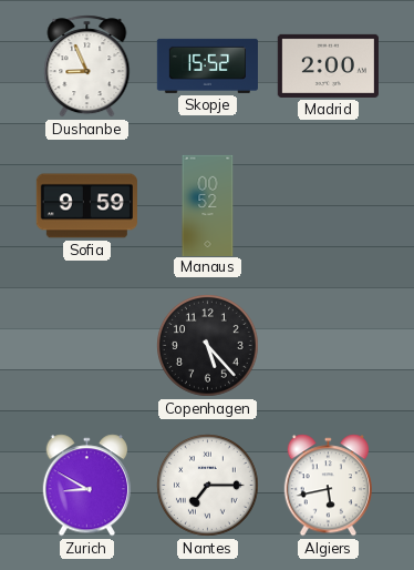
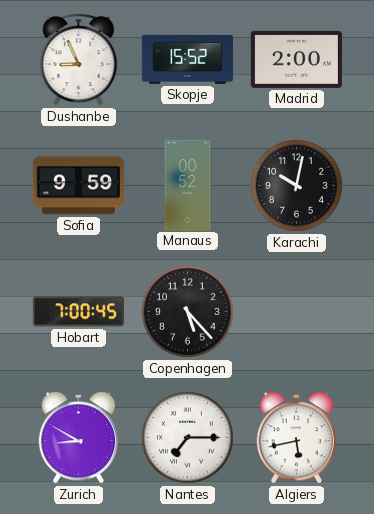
Karachi: none -> 10:02
Hobart: none -> 7:00
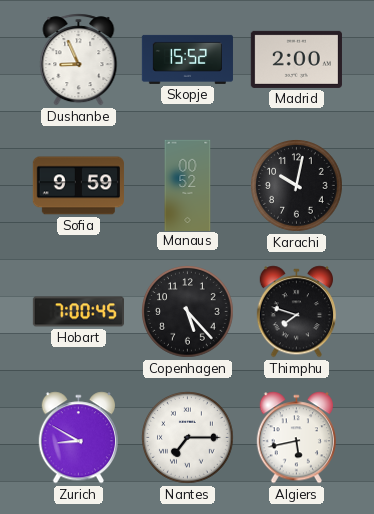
Thimphu: none -> 7:48
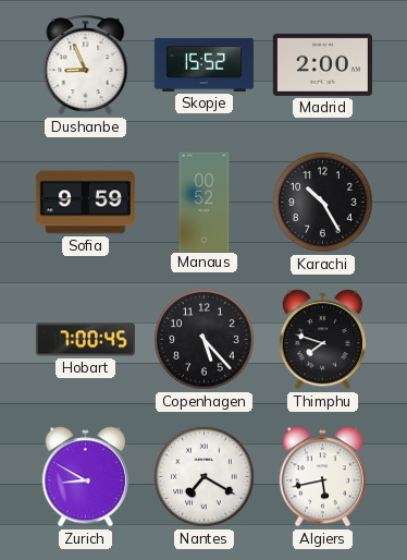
Karachi: 10:02 -> 10:25
Nantes: 7:15 -> 7:20
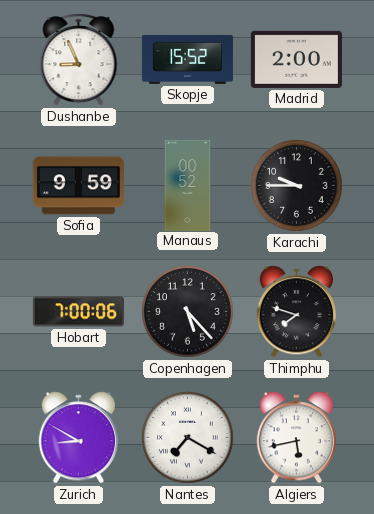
Karachi: 10:25 -> 9:45
Hobart: 7:00:45 -> 7:00:06
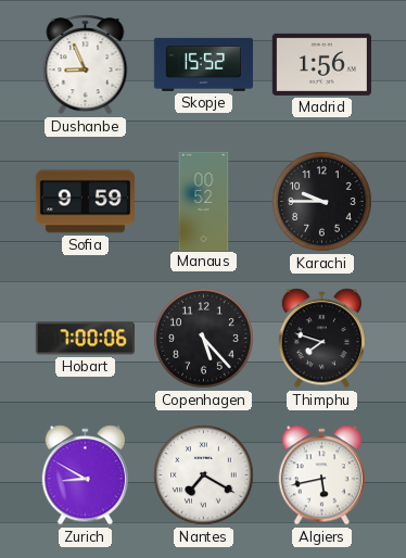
Madrid: 2:00 -> 1:56
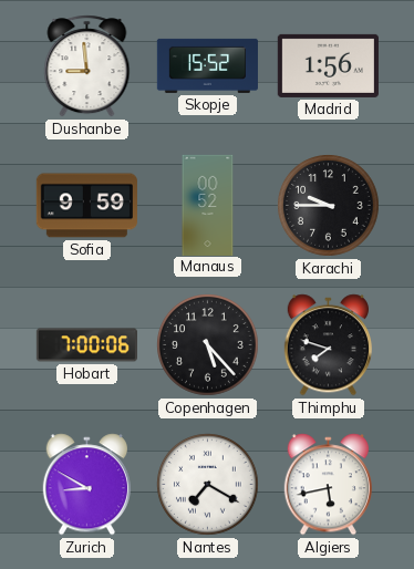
Dushanbe: 8:56 -> 8:59
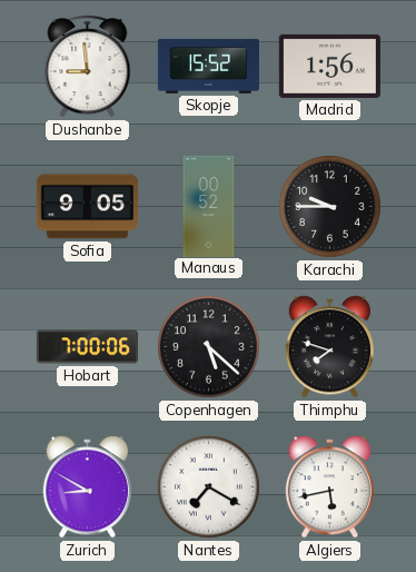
Sofia: 9:59 -> 9:05
Copenhagen: 5:23 -> 5:22
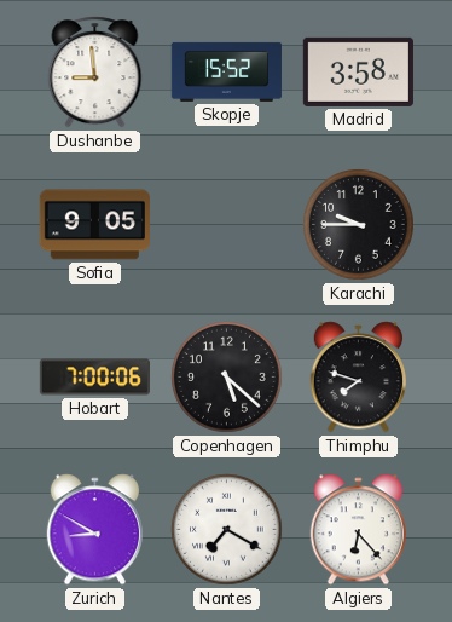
Madrid: 1:56 -> 3:58
Manaus: 00:52 -> none
Algiers: 5:43 -> 6:23
